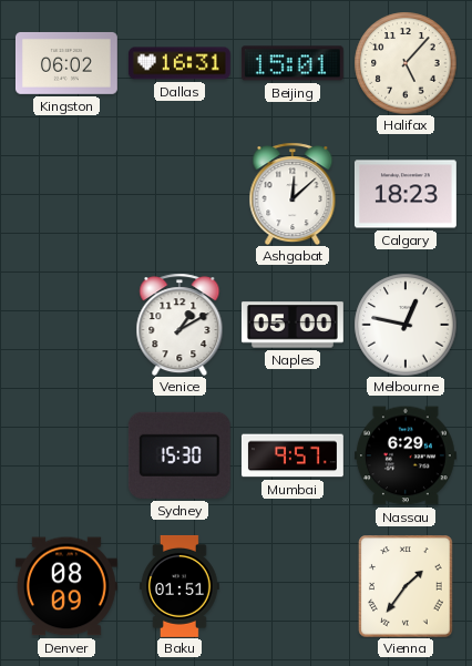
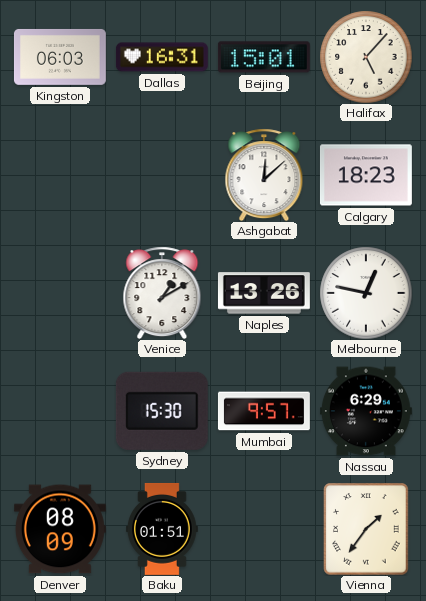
Kingston: 06:02 -> 06:03
Naples: 05:00 -> 13:26
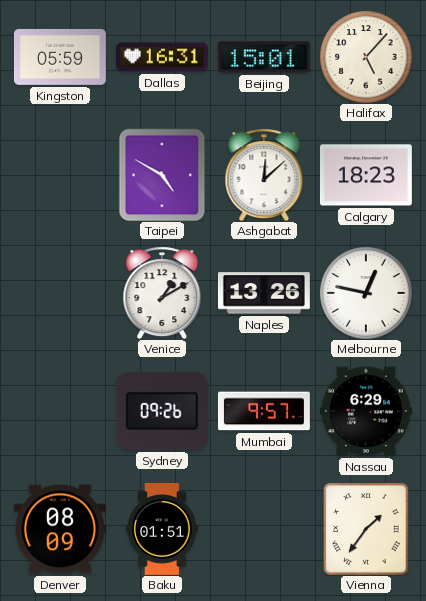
Kingston: 06:03 -> 05:59
Taipei: none -> 4:50
Sydney: 15:30 -> 09:26
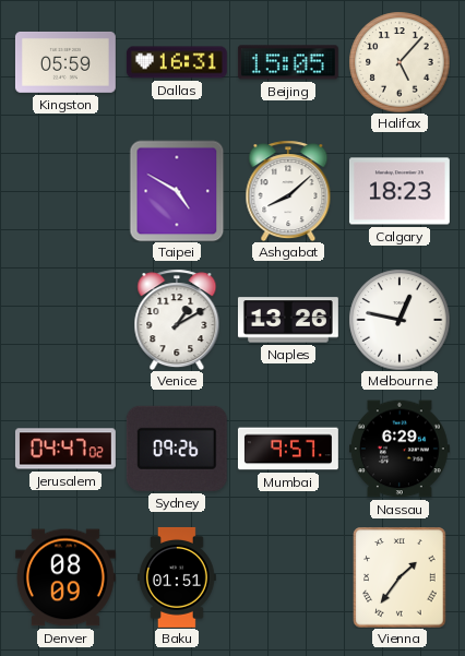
Beijing: 15:01 -> 15:05
Ashgabat: 12:08 -> 8:08
Jerusalem: none -> 04:47
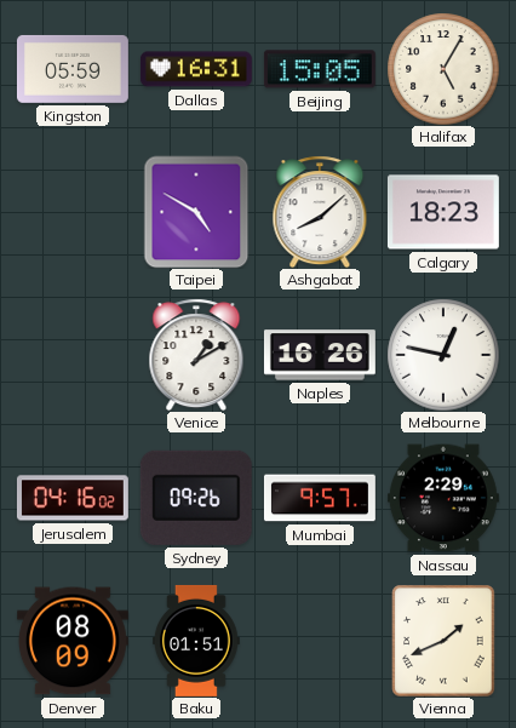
Halifax: 5:07 -> 5:05
Naples: 13:26 -> 16:26
Jerusalem: 04:47 -> 04:16
Nassau: 6:29 -> 2:29
Vienna: 1:36 -> 1:41
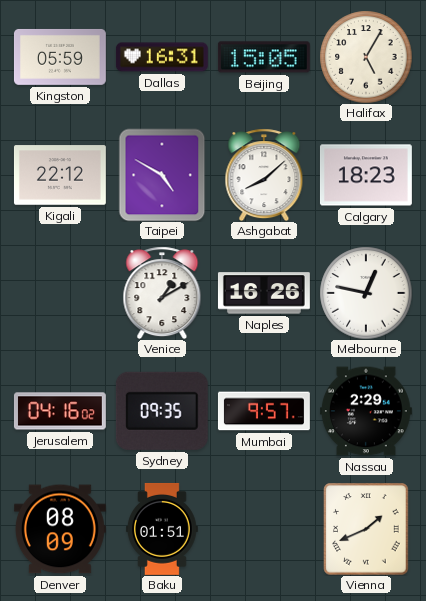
Kigali: none -> 22:12
Sydney: 09:26 -> 09:35
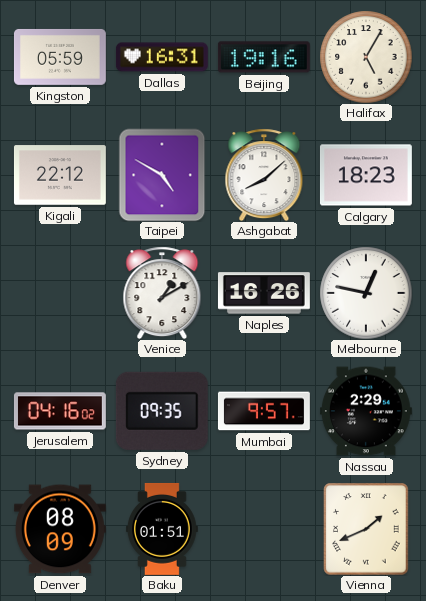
Beijing: 15:05 -> 19:16
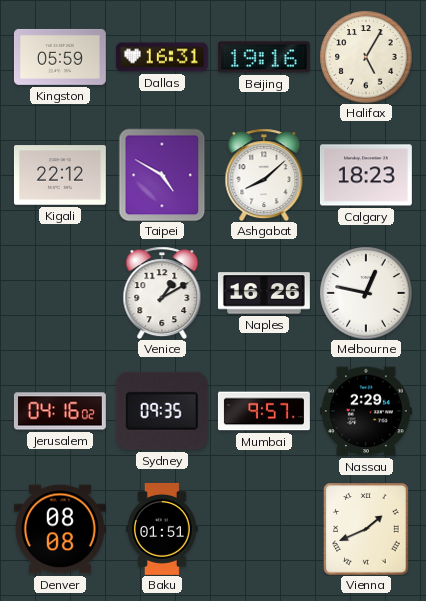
Denver: 08:09 -> 08:08
